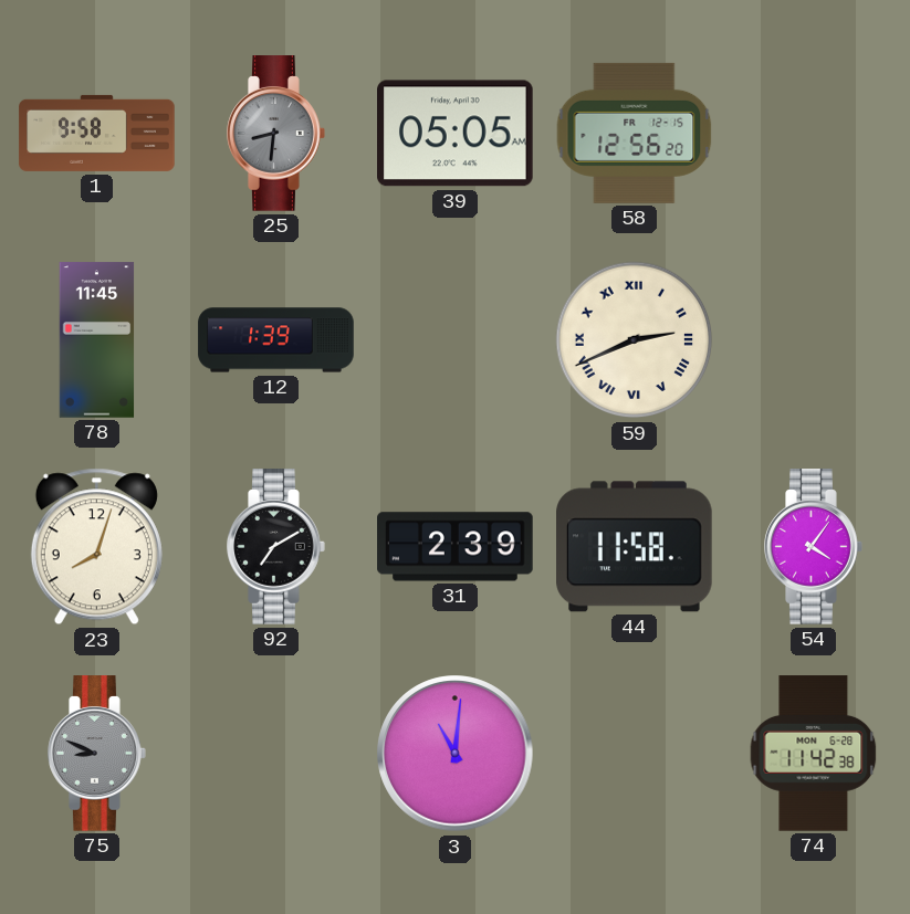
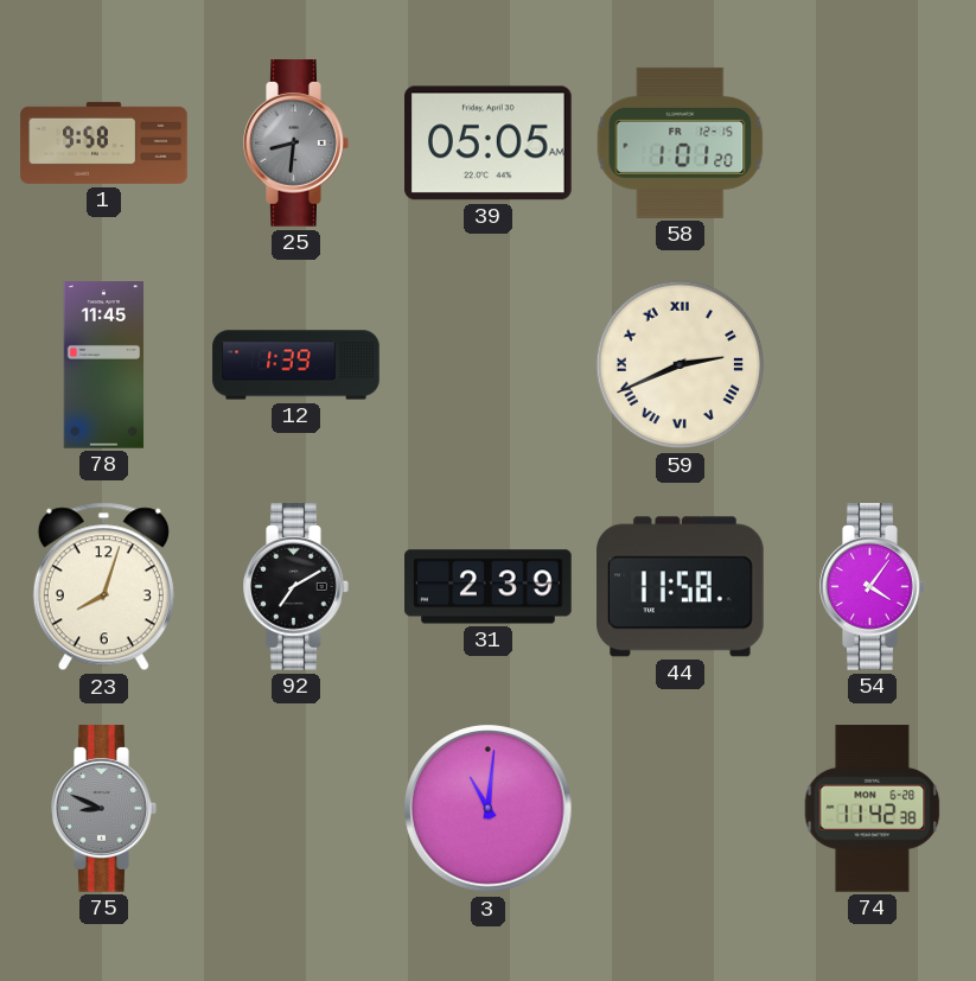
58: 12:56 -> 1:01
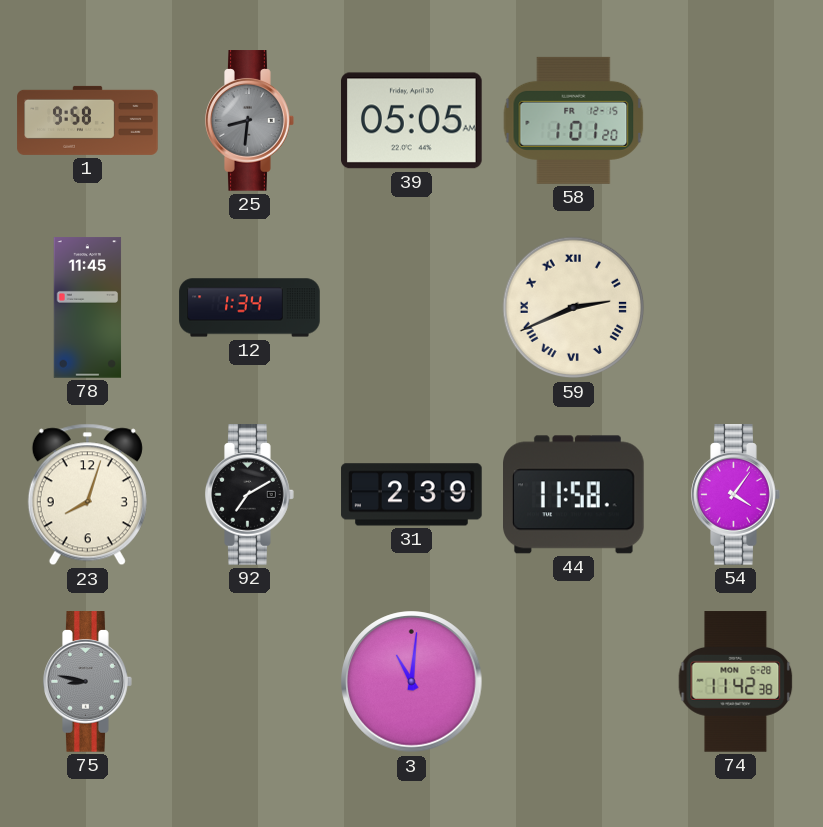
12: 1:39 -> 1:34
75: 8:49 -> 8:47
